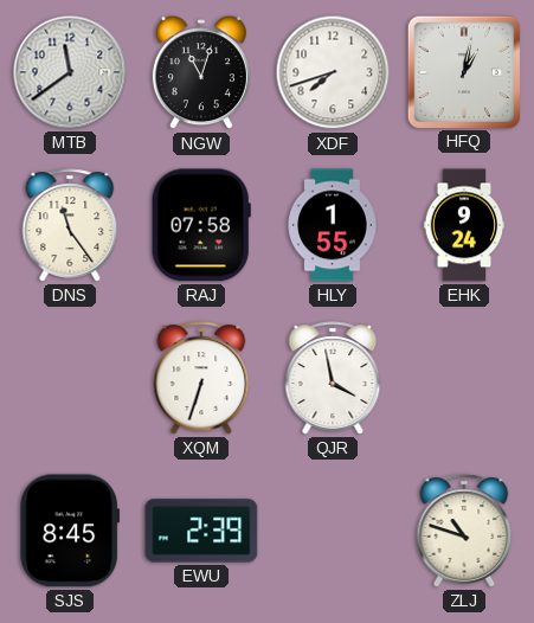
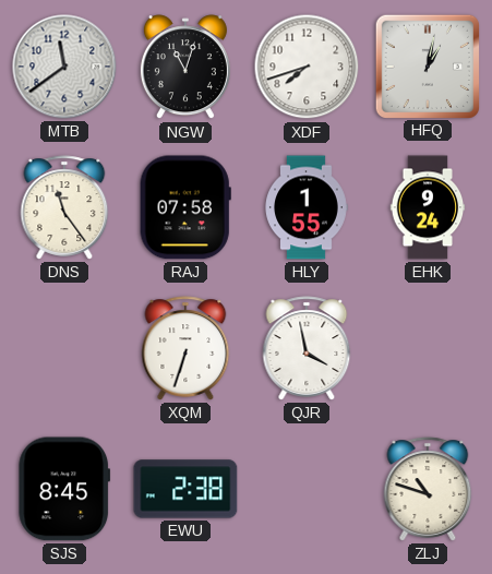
EWU: 2:39 -> 2:38
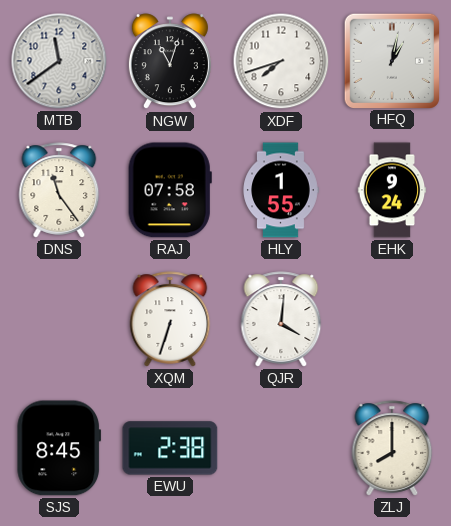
QJR: 3:58 -> 4:01
ZLJ: 10:48 -> 8:00
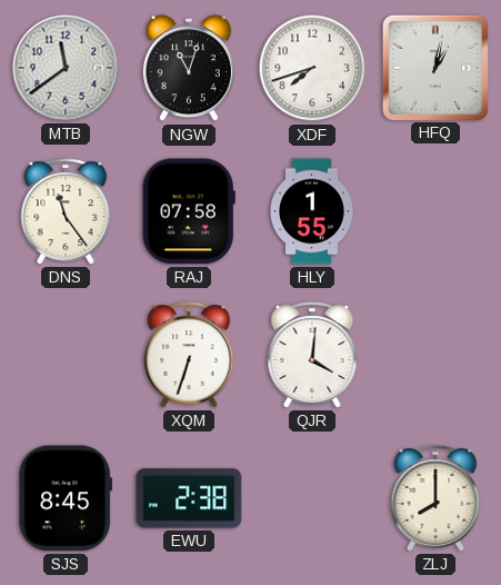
EHK: 9:24 -> none
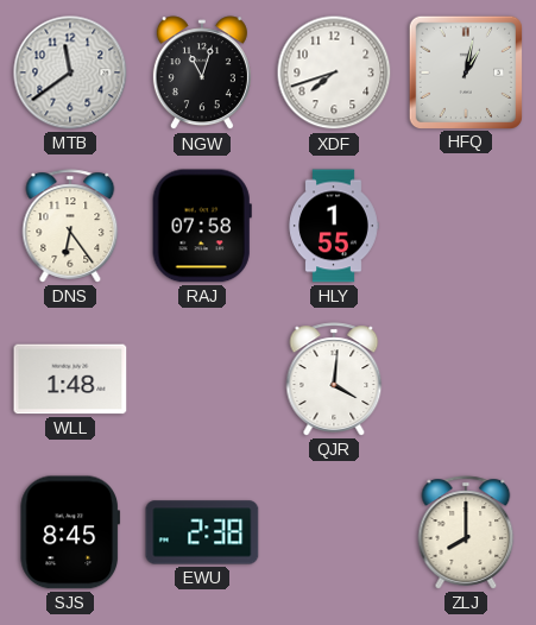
DNS: 11:24 -> 6:24
WLL: none -> 1:48
XQM: 6:33 -> none
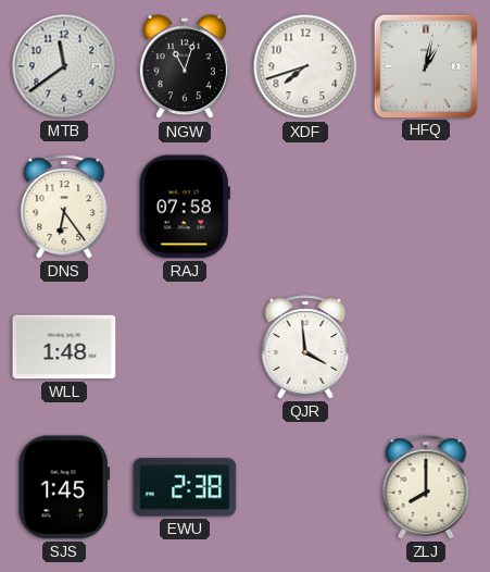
HLY: 1:55 -> none
QJR: 4:01 -> 3:59
SJS: 8:45 -> 1:45
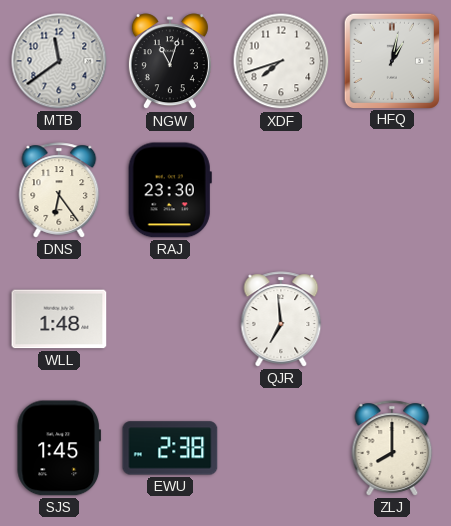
RAJ: 07:58 -> 23:30
QJR: 3:59 -> 6:59
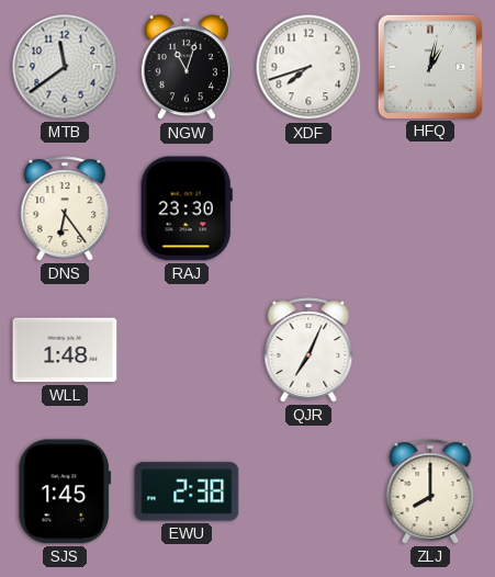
QJR: 6:59 -> 7:04
